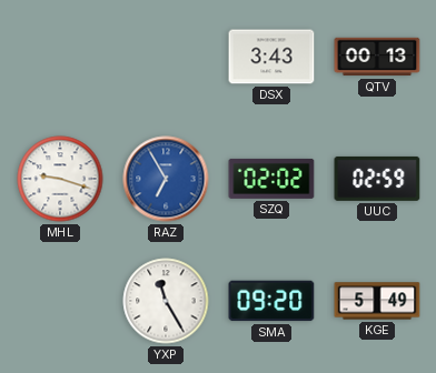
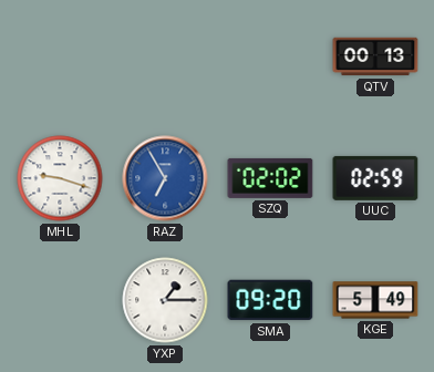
DSX: 3:43 -> none
YXP: 11:25 -> 1:15
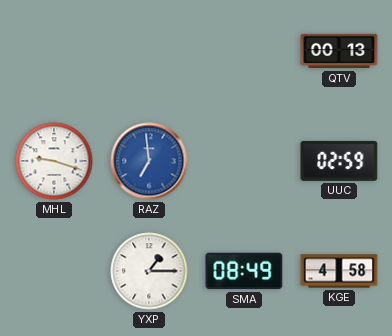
RAZ: 6:55 -> 6:59
SZQ: 02:02 -> none
SMA: 09:20 -> 08:49
KGE: 5:49 -> 4:58
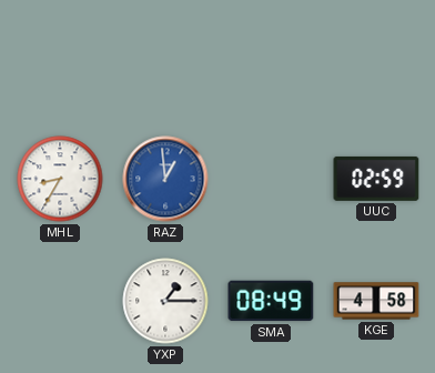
QTV: 00:13 -> none
MHL: 9:18 -> 8:35
RAZ: 6:59 -> 12:59
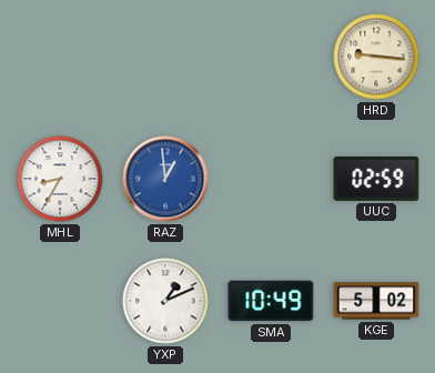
HRD: none -> 9:16
YXP: 1:15 -> 1:11
SMA: 08:49 -> 10:49
KGE: 4:58 -> 5:02
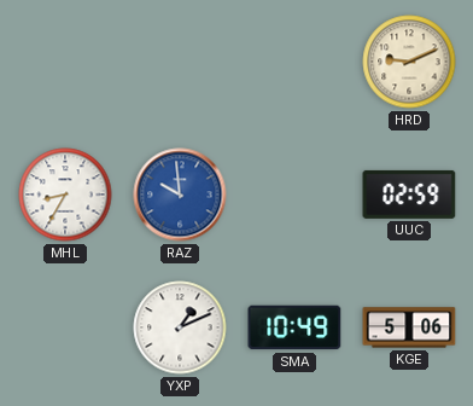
HRD: 9:16 -> 9:11
RAZ: 12:59 -> 9:59
KGE: 5:02 -> 5:06
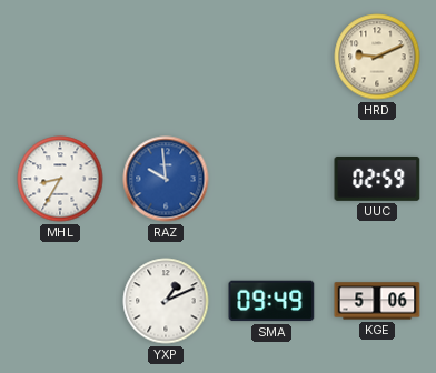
SMA: 10:49 -> 09:49
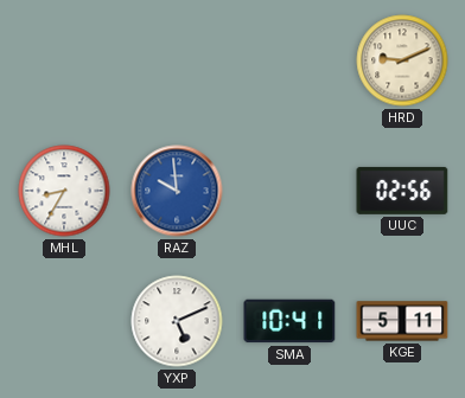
UUC: 02:59 -> 02:56
YXP: 1:11 -> 5:11
SMA: 09:49 -> 10:41
KGE: 5:06 -> 5:11
